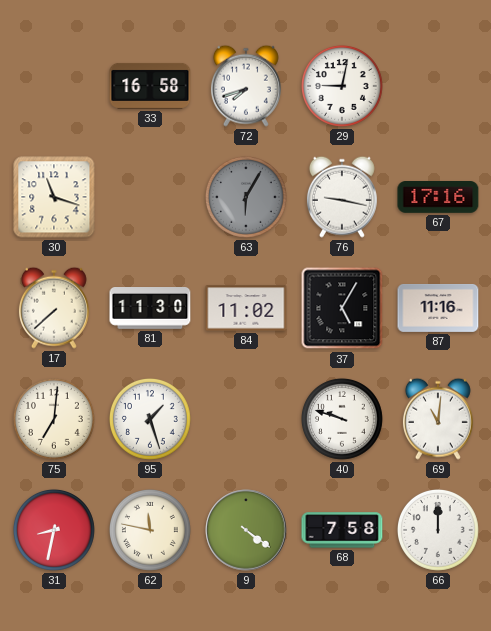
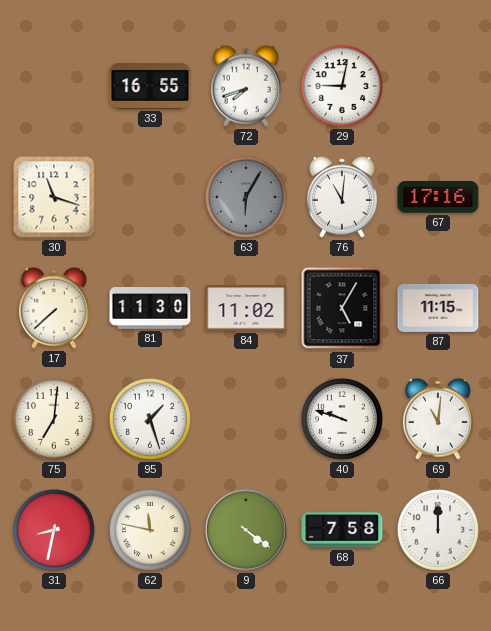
33: 16:58 -> 16:55
76: 9:17 -> 11:01
87: 11:16 -> 11:15
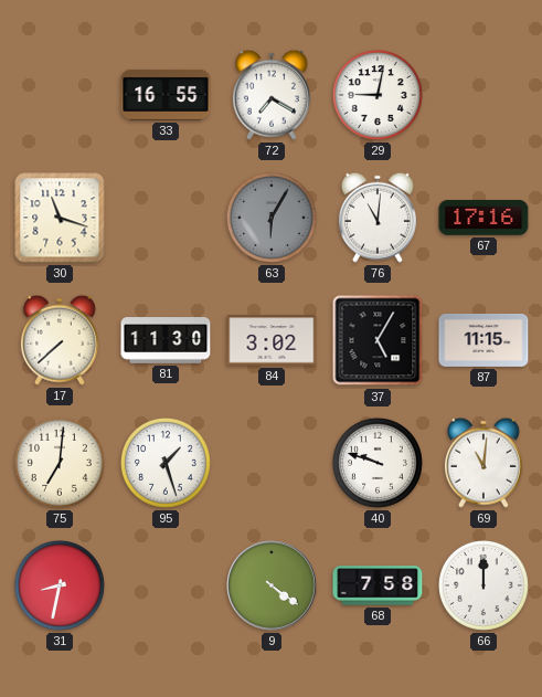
72: 7:42 -> 7:20
84: 11:02 -> 3:02
62: 11:47 -> none
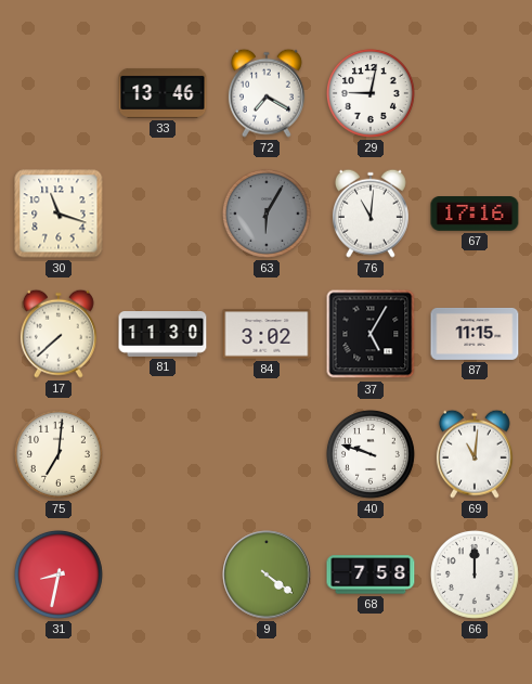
33: 16:55 -> 13:46
95: 1:27 -> none
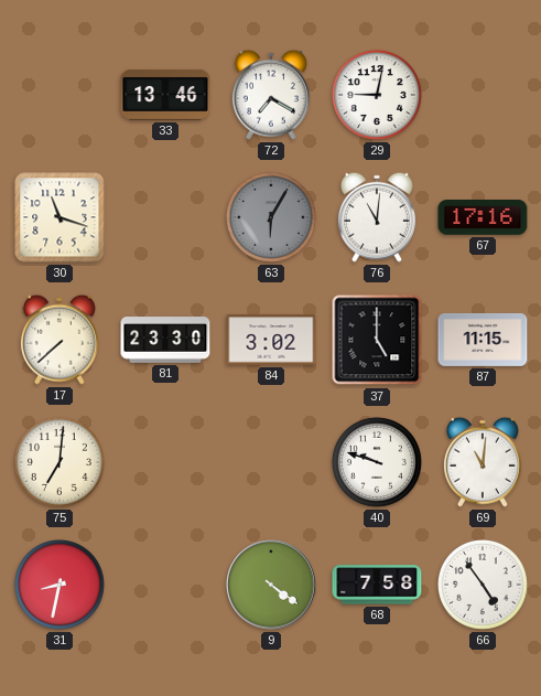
81: 11:30 -> 23:30
37: 5:05 -> 5:00
66: 12:00 -> 4:54
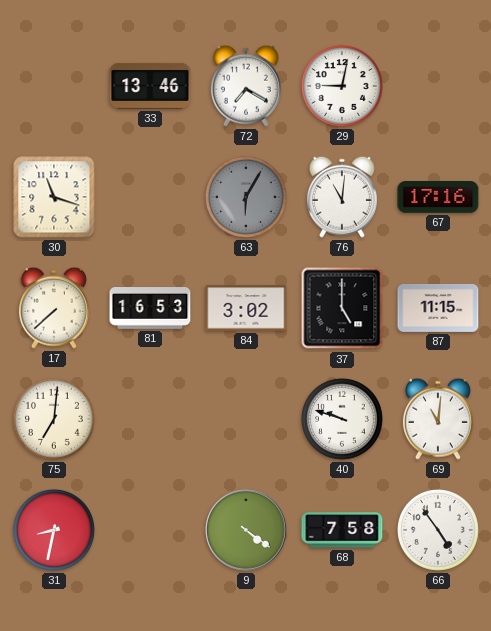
81: 23:30 -> 16:53
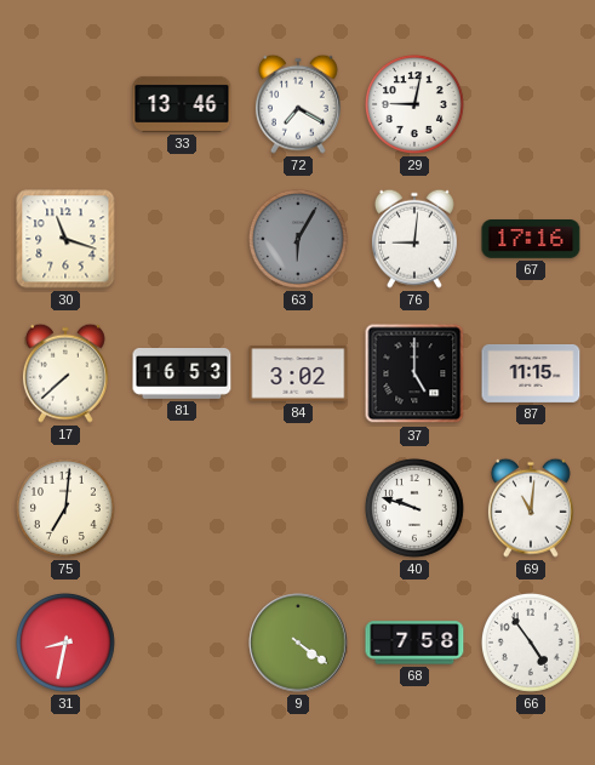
76: 11:01 -> 9:01
